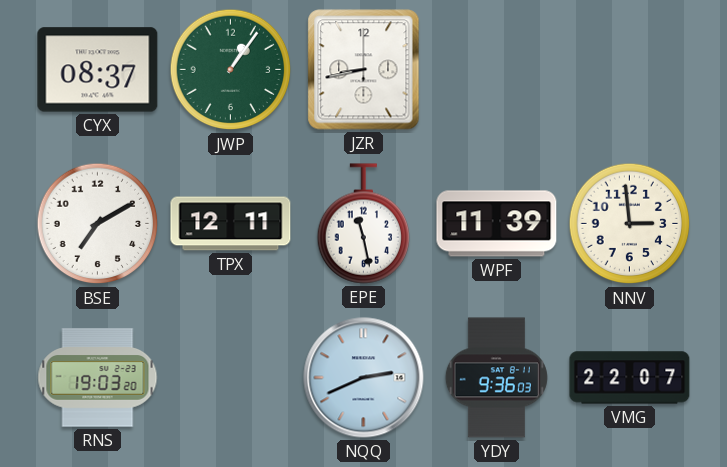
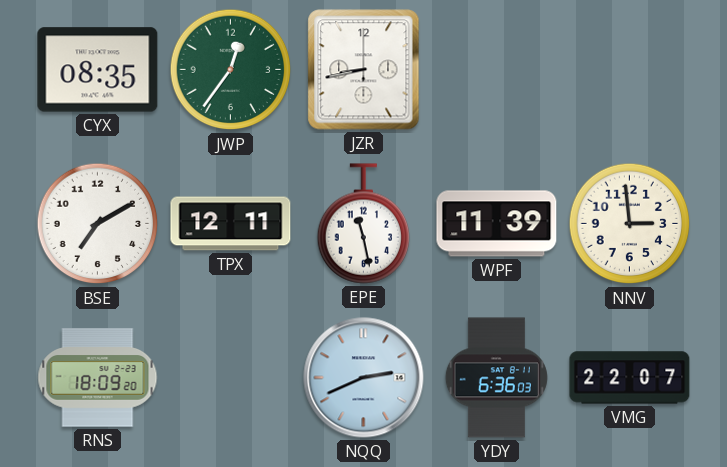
CYX: 08:37 -> 08:35
JWP: 1:06 -> 12:36
RNS: 19:03 -> 18:09
YDY: 9:36 -> 6:36
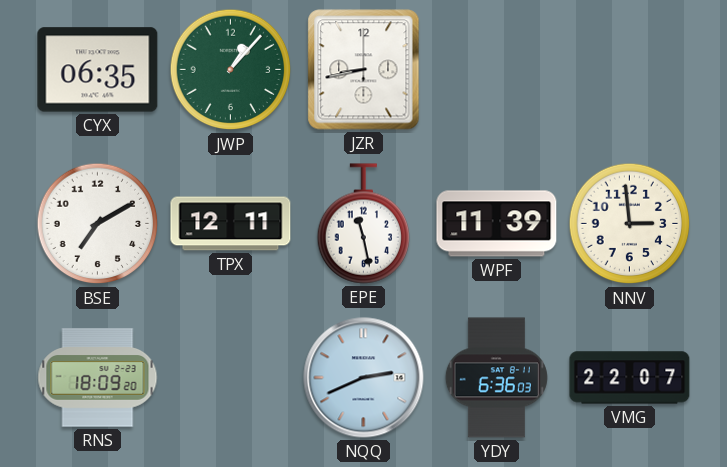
CYX: 08:35 -> 06:35
JWP: 12:36 -> 1:07
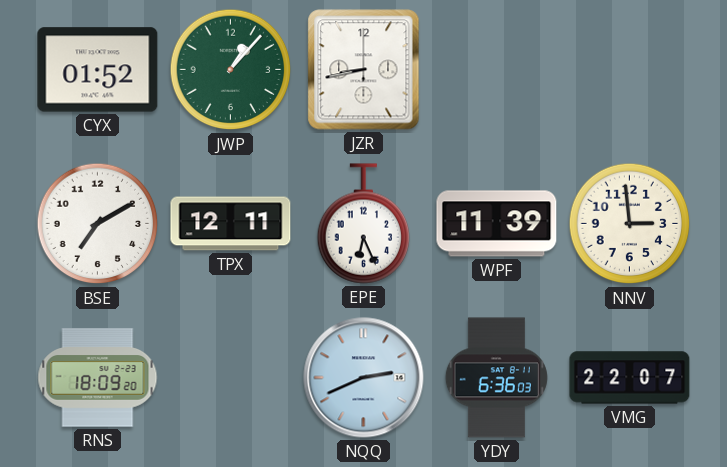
CYX: 06:35 -> 01:52
EPE: 11:28 -> 6:26
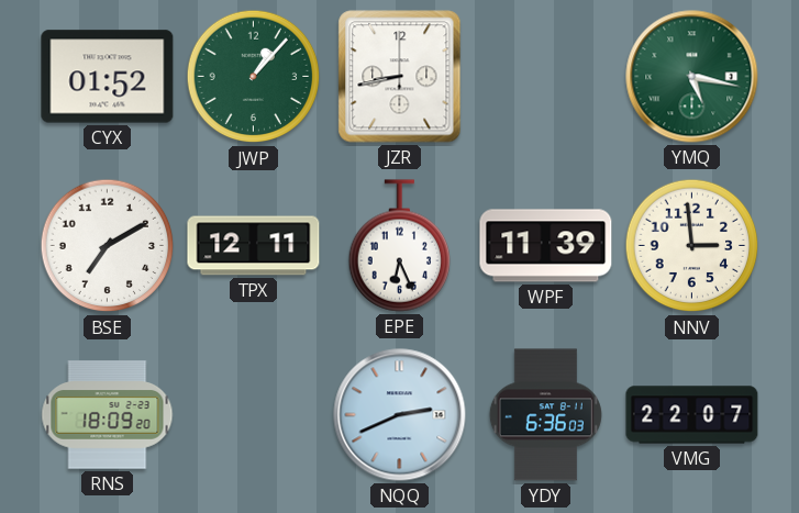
YMQ: none -> 5:17
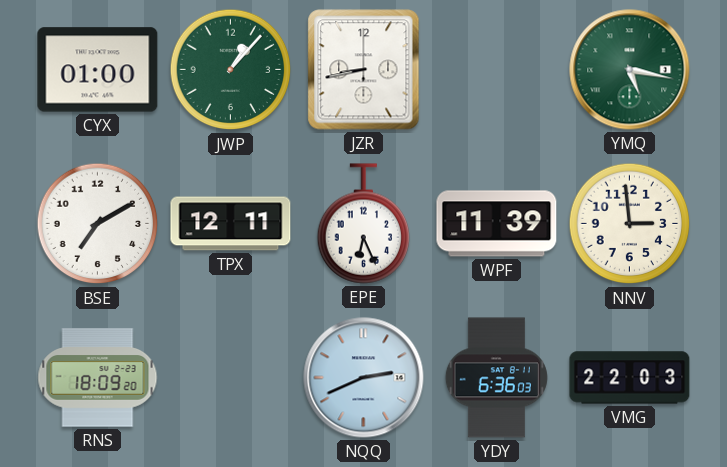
CYX: 01:52 -> 01:00
VMG: 22:07 -> 22:03
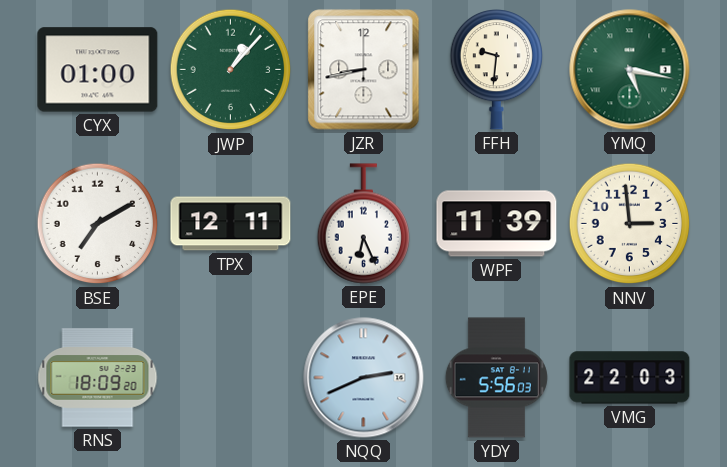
FFH: none -> 9:31
YDY: 6:36 -> 5:56
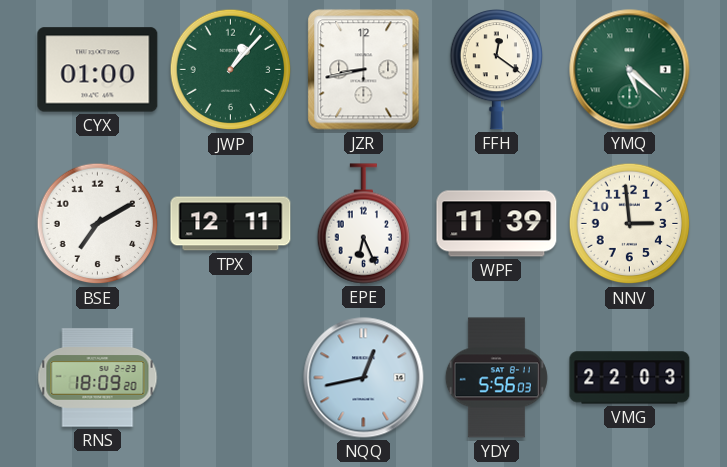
FFH: 9:31 -> 12:21
YMQ: 5:17 -> 5:22
NQQ: 2:41 -> 12:43
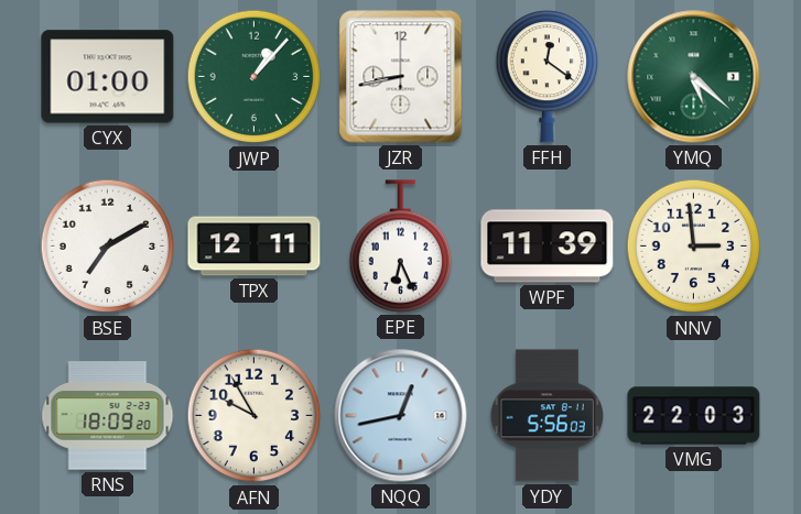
AFN: none -> 9:55
